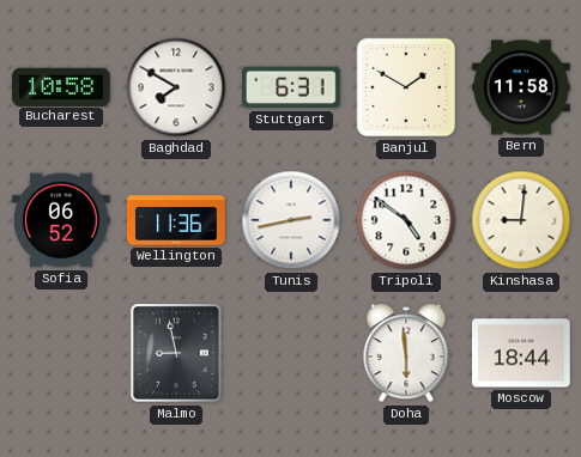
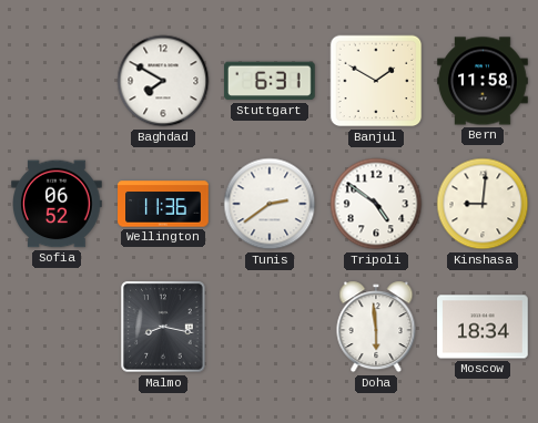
Bucharest: 10:58 -> none
Tunis: 2:43 -> 2:39
Malmo: 8:58 -> 8:17
Moscow: 18:44 -> 18:34
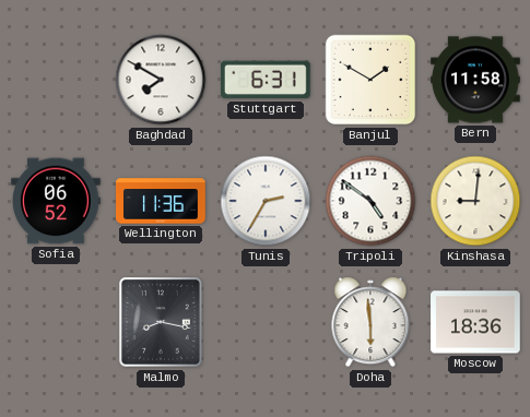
Tunis: 2:39 -> 2:35
Moscow: 18:34 -> 18:36
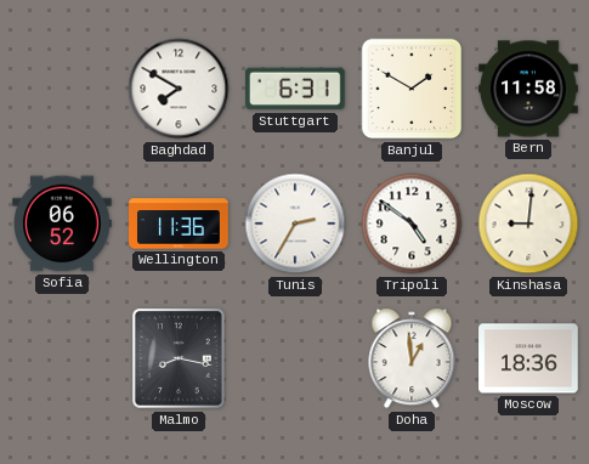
Doha: 5:59 -> 12:59
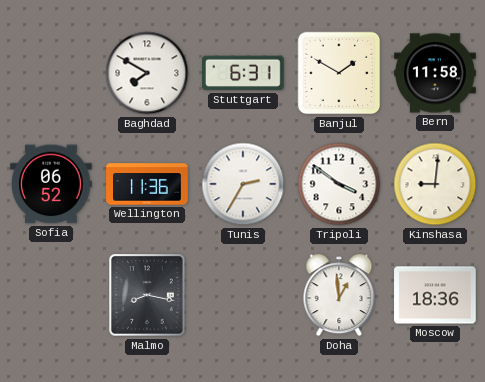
Tripoli: 4:51 -> 3:51
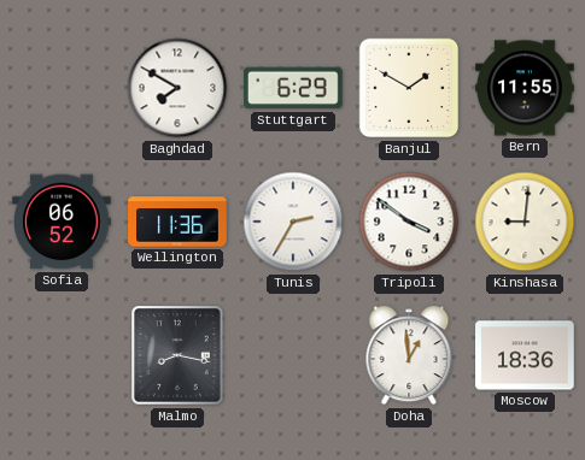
Stuttgart: 6:31 -> 6:29
Bern: 11:58 -> 11:55
